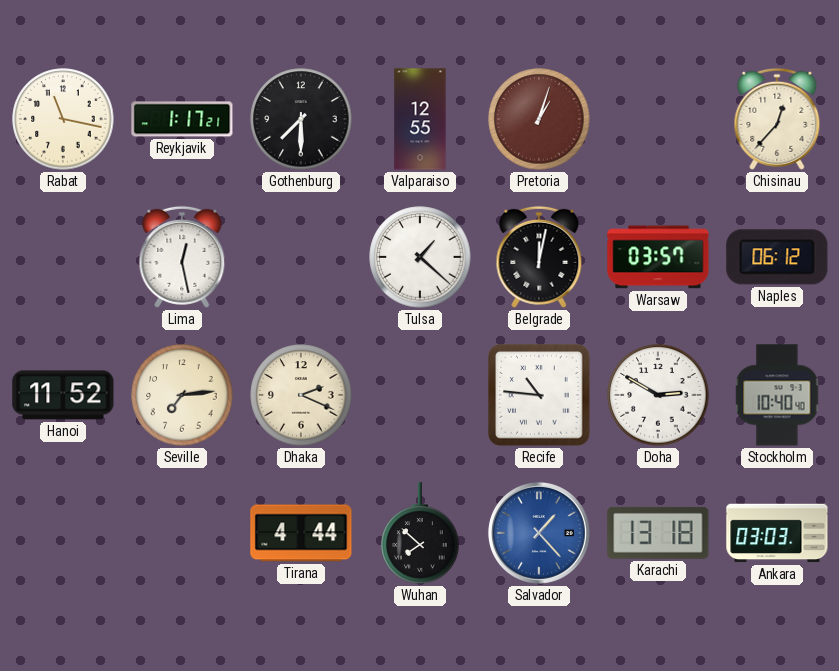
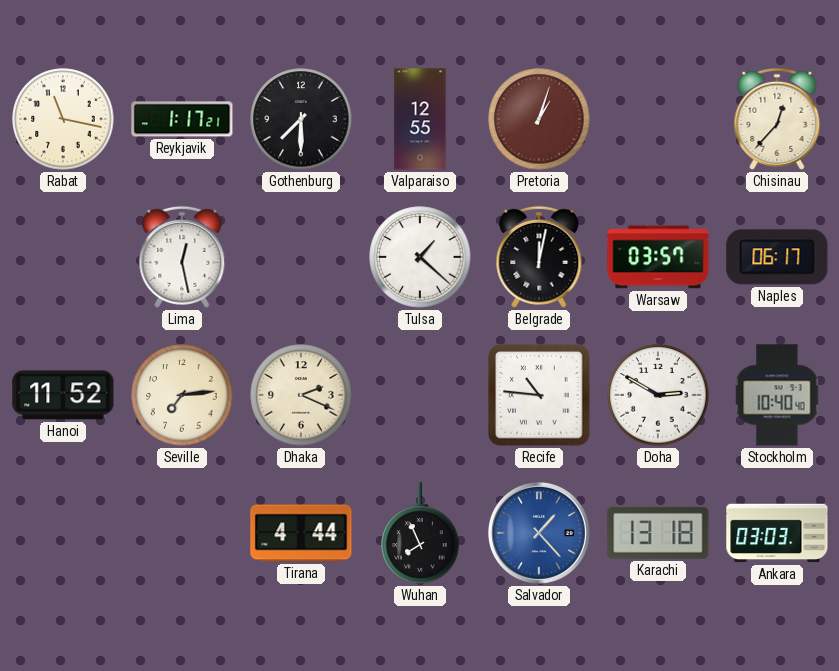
Naples: 06:12 -> 06:17
Wuhan: 7:52 -> 7:56
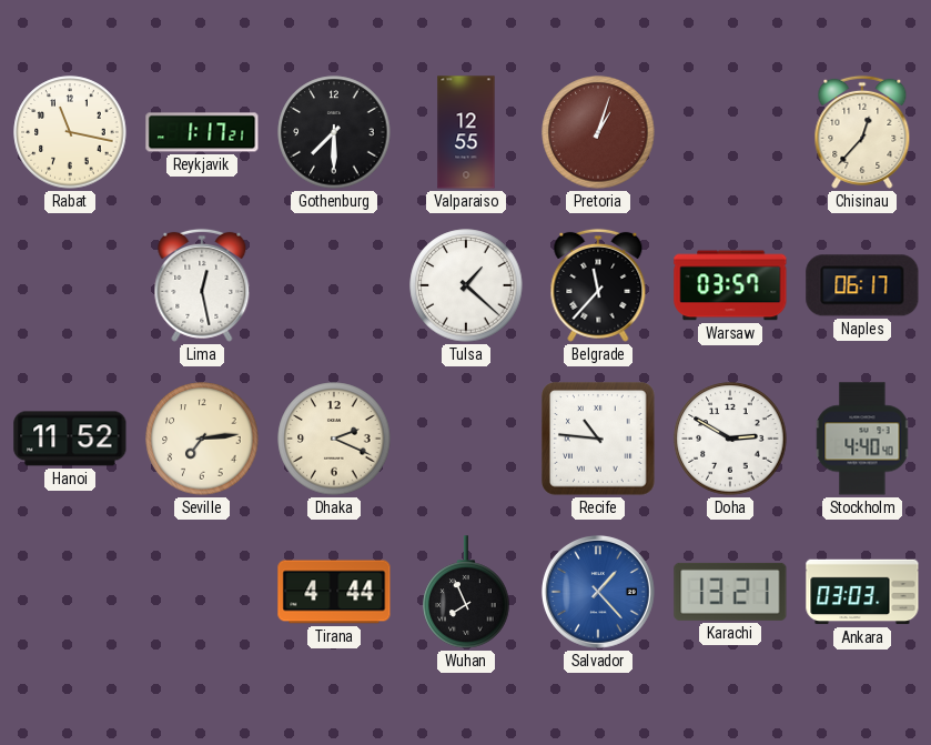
Belgrade: 12:02 -> 11:37
Stockholm: 10:40 -> 4:40
Karachi: 13:18 -> 13:21
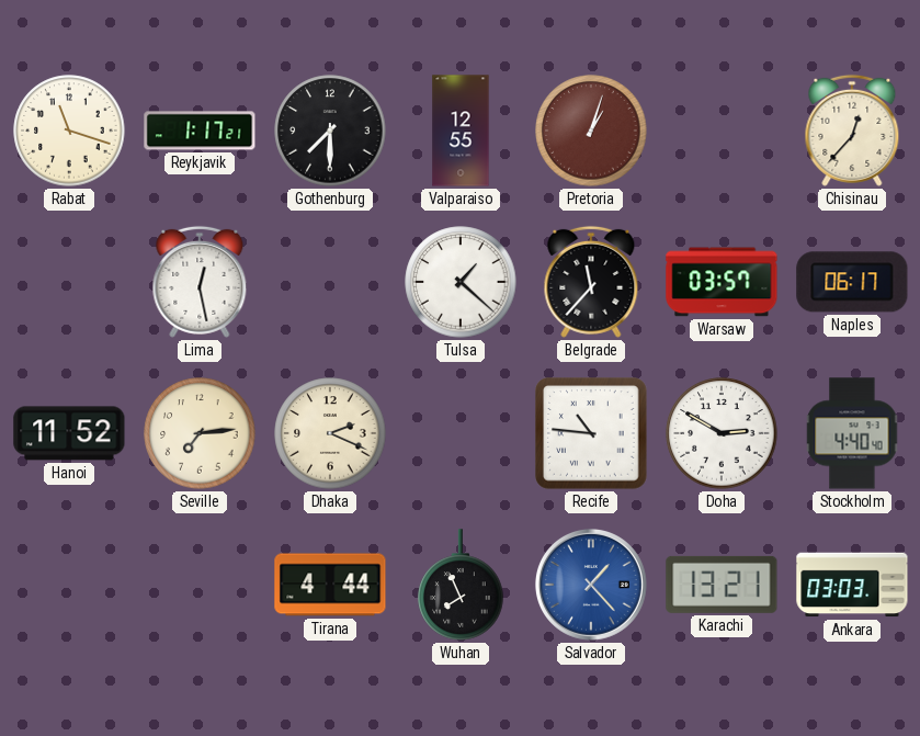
Rabat: 11:17 -> 11:18
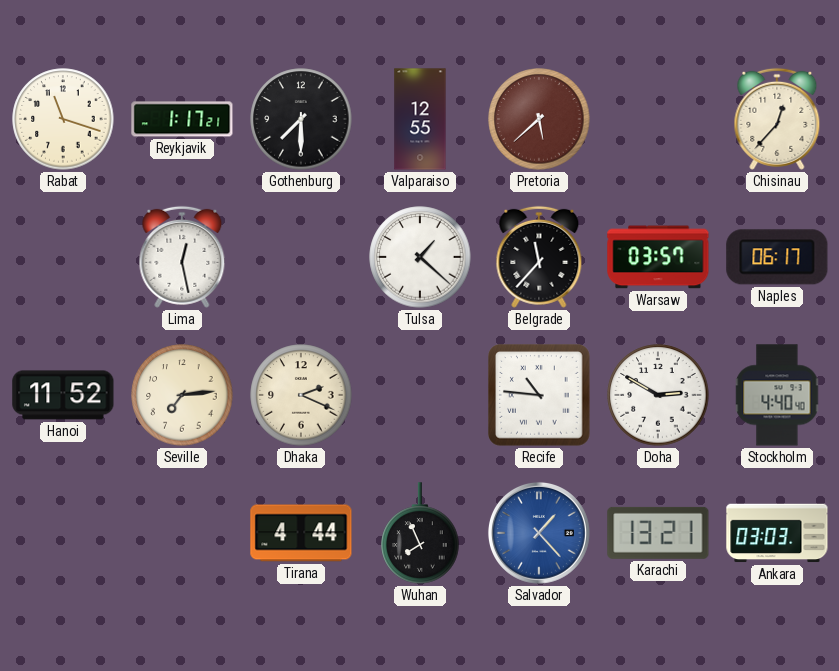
Pretoria: 1:03 -> 5:38
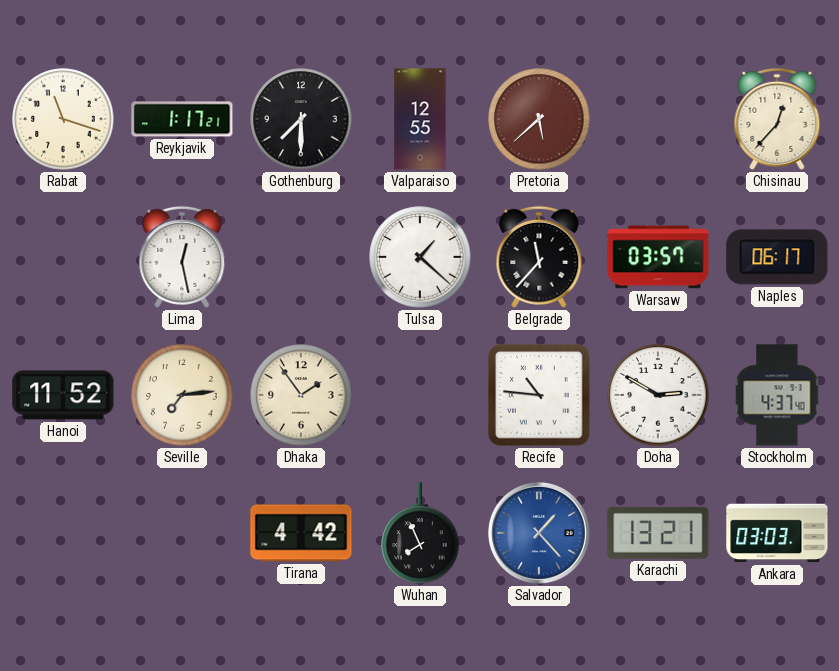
Dhaka: 2:19 -> 1:54
Stockholm: 4:40 -> 4:37
Tirana: 4:44 -> 4:42
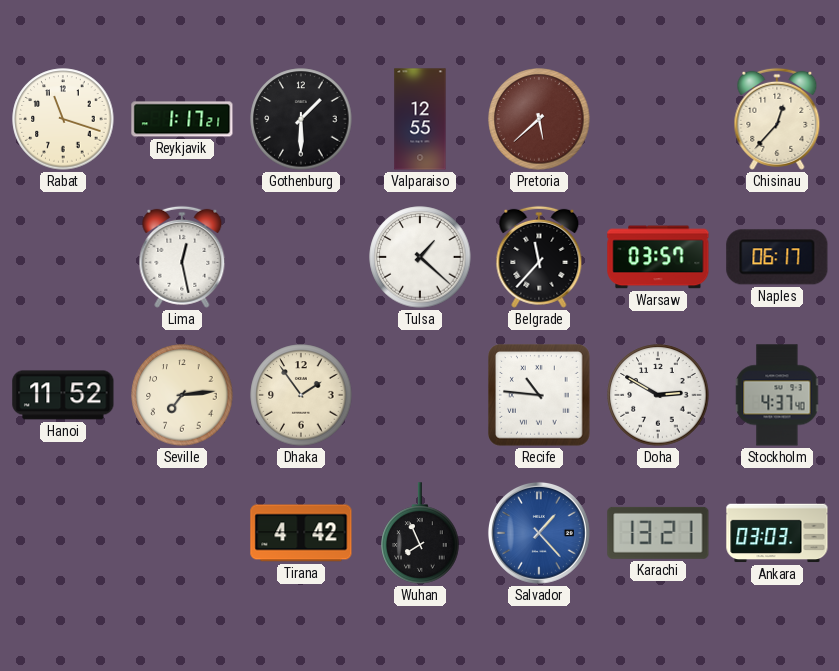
Gothenburg: 7:30 -> 1:30
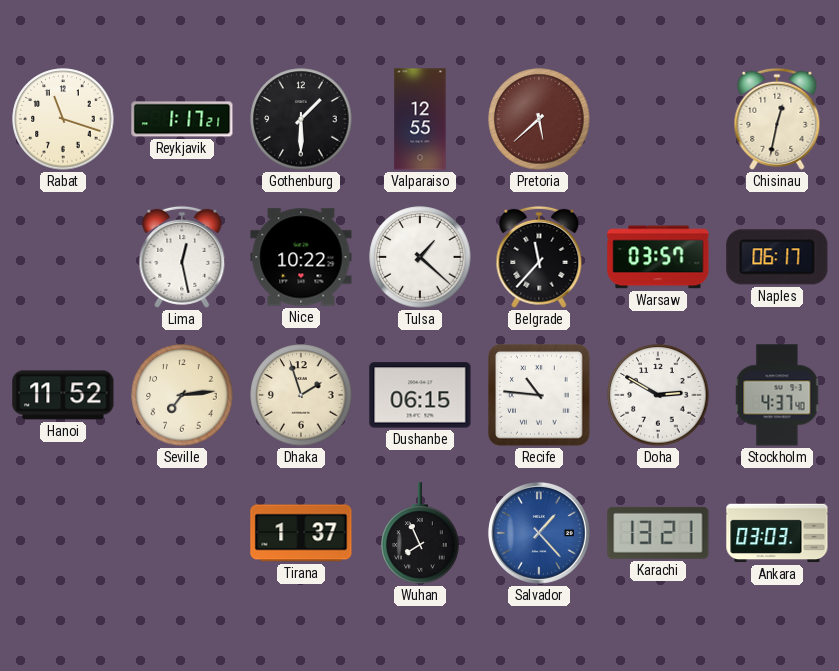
Chisinau: 12:37 -> 12:32
Nice: none -> 10:22
Dhaka: 1:54 -> 1:57
Dushanbe: none -> 06:15
Tirana: 4:42 -> 1:37
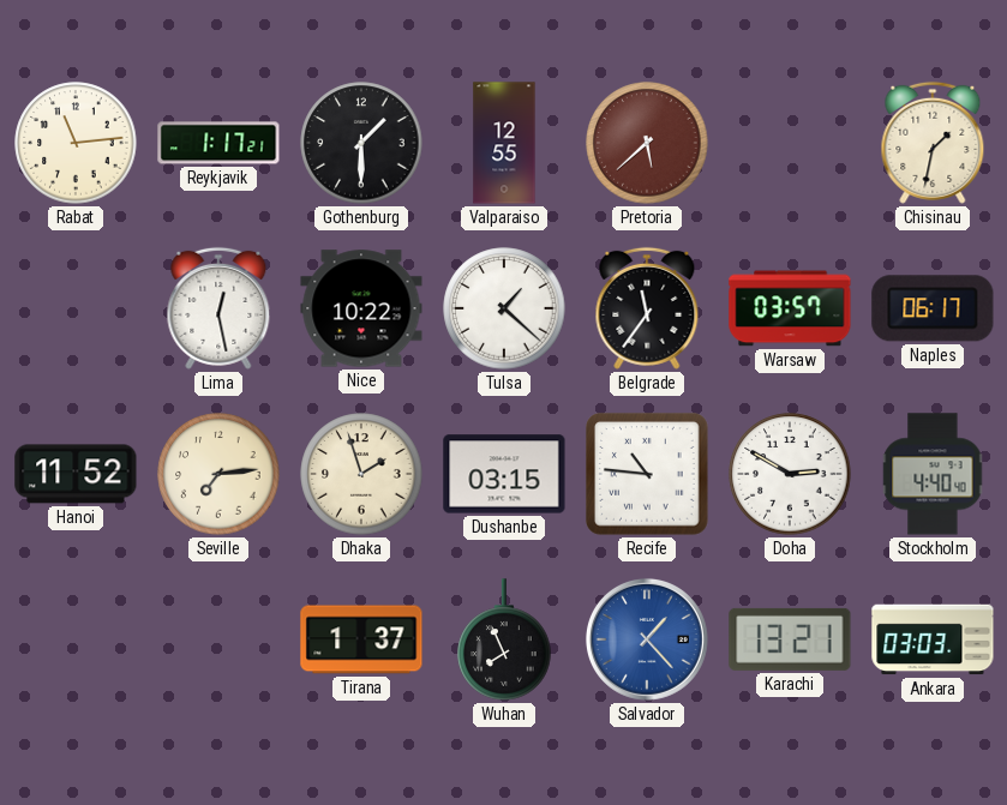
Rabat: 11:18 -> 11:14
Chisinau: 12:32 -> 1:32
Belgrade: 11:37 -> 11:36
Dushanbe: 06:15 -> 03:15
Stockholm: 4:37 -> 4:40
